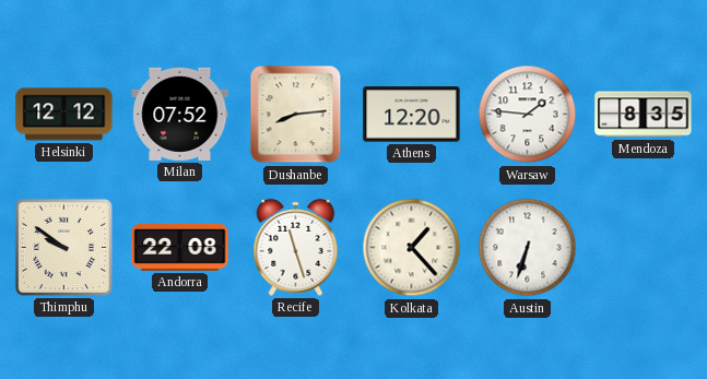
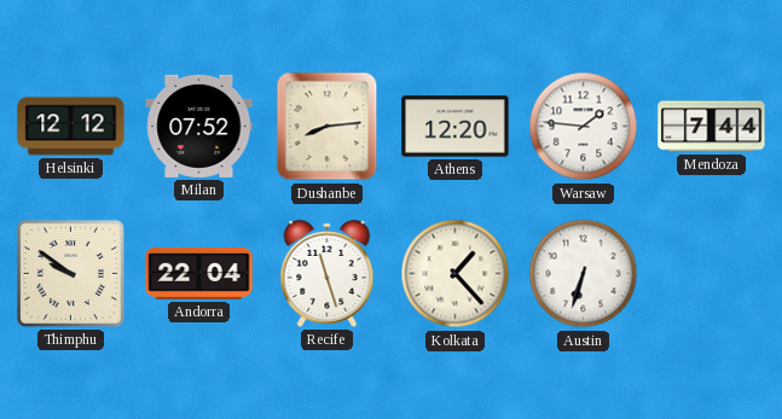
Mendoza: 8:35 -> 7:44
Andorra: 22:08 -> 22:04
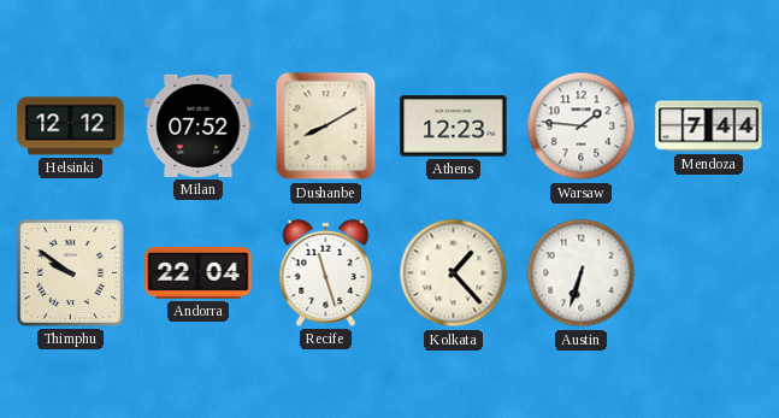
Dushanbe: 8:14 -> 8:10
Athens: 12:20 -> 12:23
